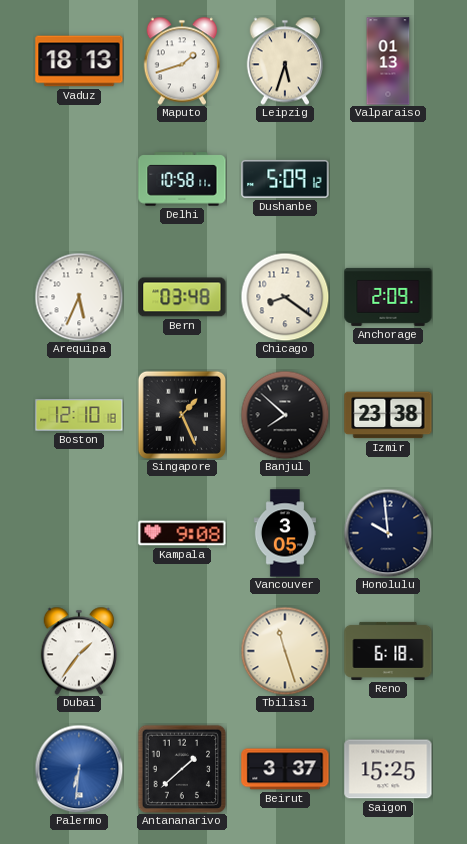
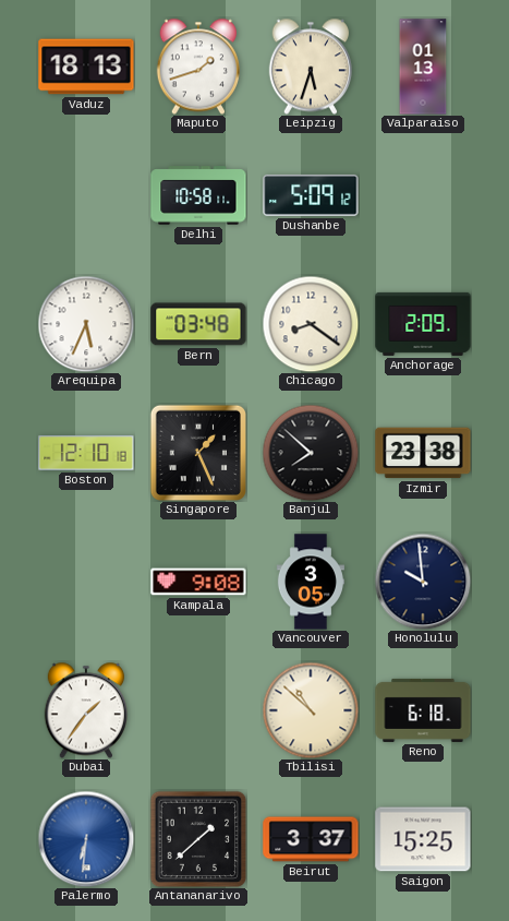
Tbilisi: 11:27 -> 10:52
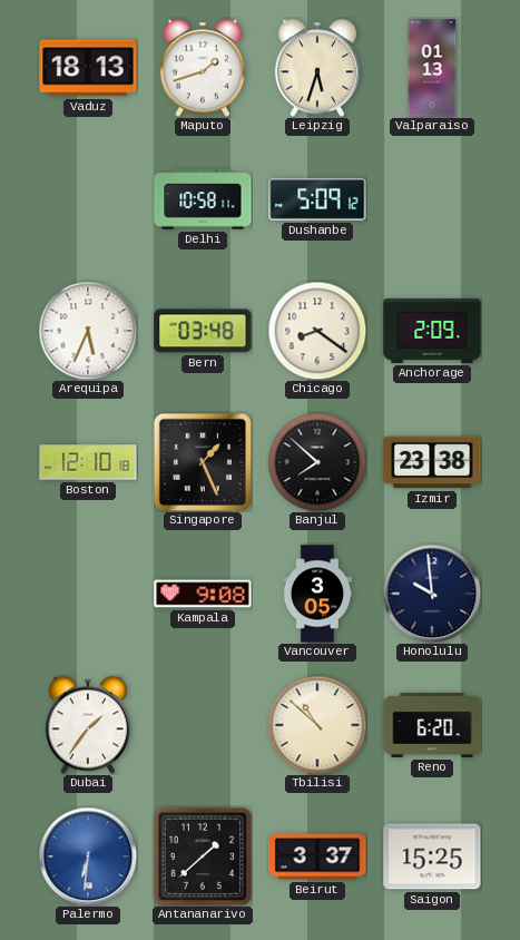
Reno: 6:18 -> 6:20
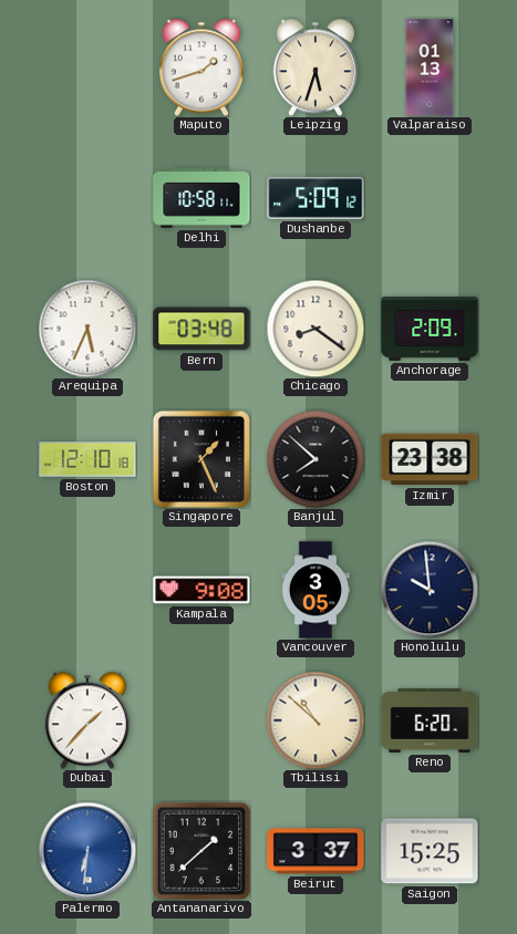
Vaduz: 18:13 -> none
Dubai: 1:36 -> 1:37
